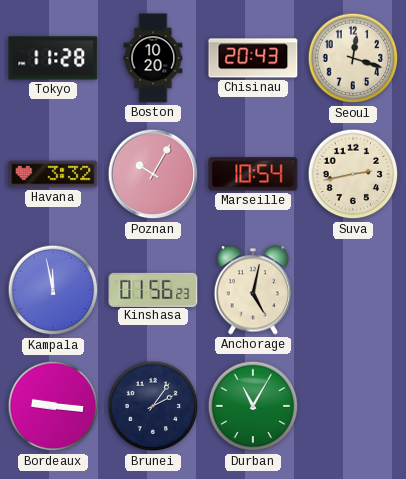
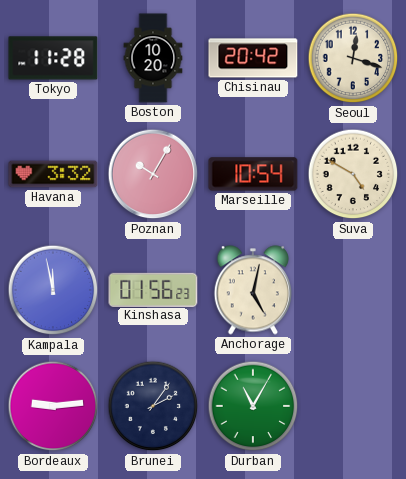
Chisinau: 20:43 -> 20:42
Suva: 2:43 -> 4:50
Bordeaux: 9:16 -> 9:14
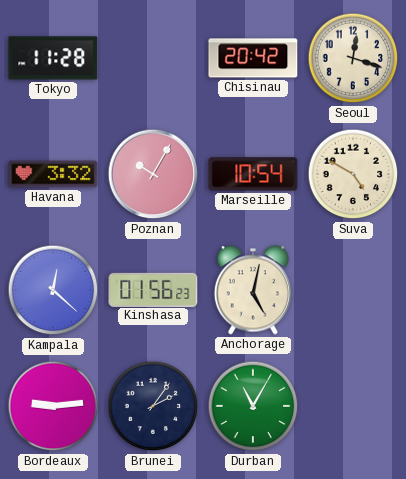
Boston: 10:20 -> none
Kampala: 11:58 -> 12:22
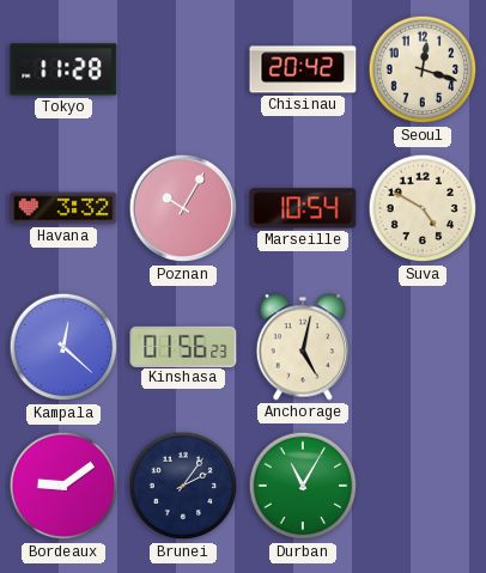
Bordeaux: 9:14 -> 9:09
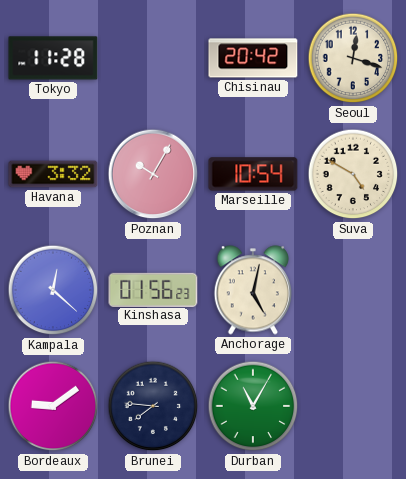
Brunei: 2:06 -> 7:46
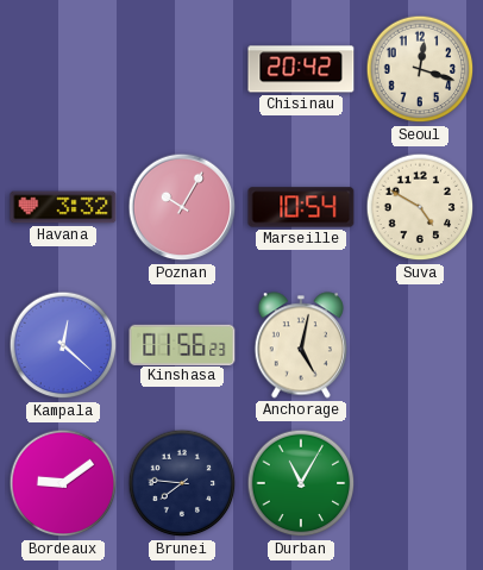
Tokyo: 11:28 -> none
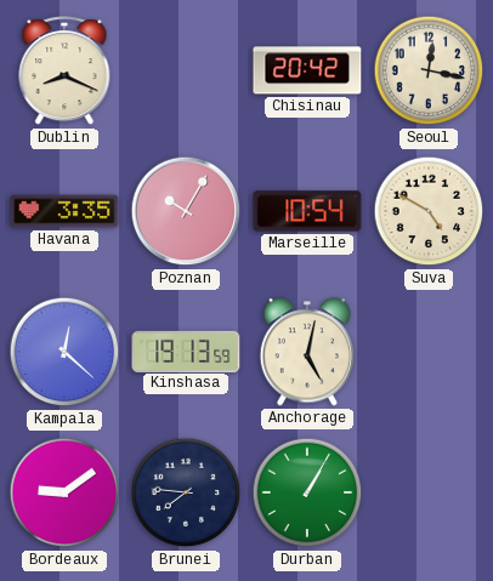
Dublin: none -> 8:19
Seoul: 12:18 -> 12:17
Havana: 3:32 -> 3:35
Kinshasa: 01:56 -> 19:13
Durban: 11:05 -> 1:05
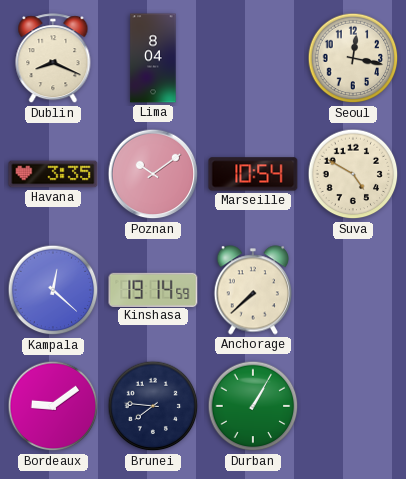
Lima: none -> 8:04
Chisinau: 20:42 -> none
Poznan: 10:05 -> 10:09
Kinshasa: 19:13 -> 19:14
Anchorage: 5:02 -> 7:38
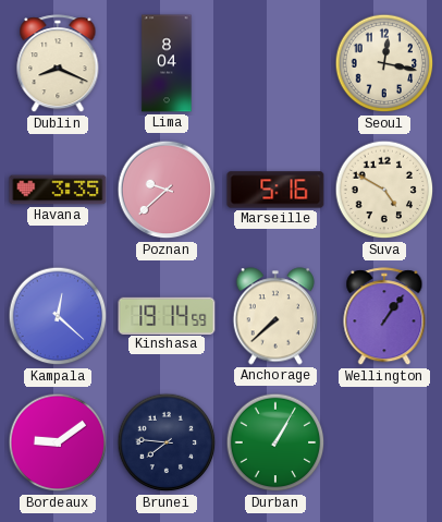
Poznan: 10:09 -> 9:38
Marseille: 10:54 -> 5:16
Wellington: none -> 1:06
